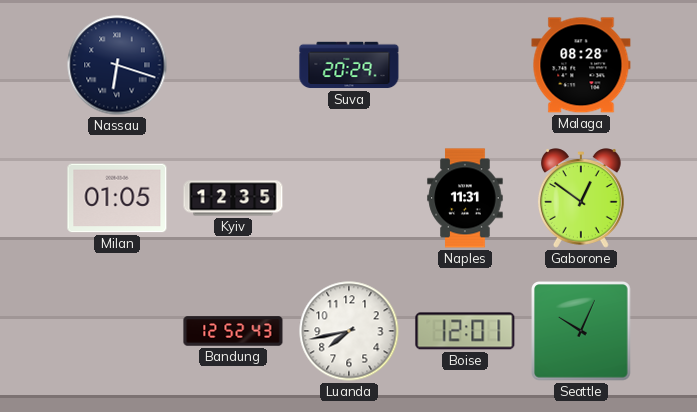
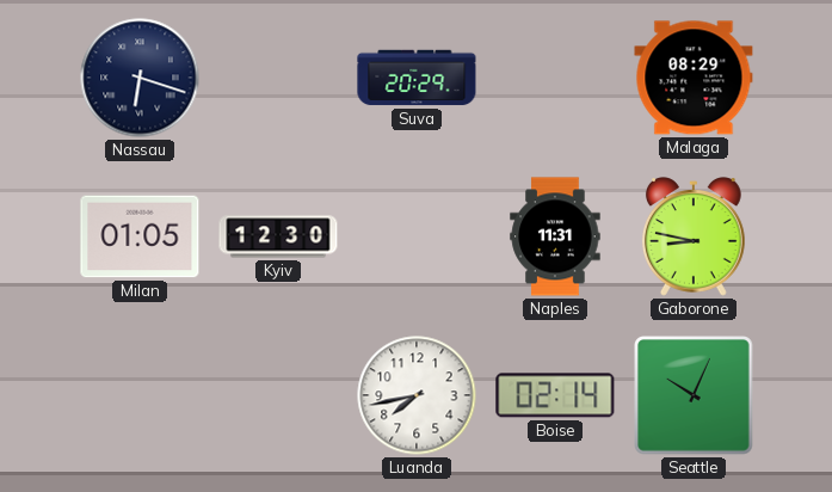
Malaga: 08:28 -> 08:29
Kyiv: 12:35 -> 12:30
Gaborone: 12:51 -> 8:47
Bandung: 12:52 -> none
Boise: 12:01 -> 02:14
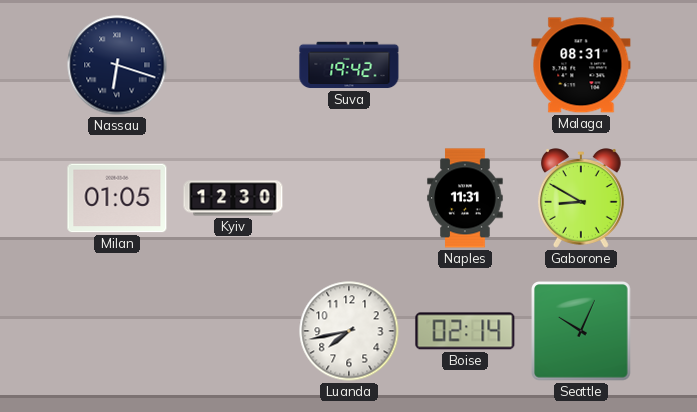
Suva: 20:29 -> 19:42
Malaga: 08:29 -> 08:31
Gaborone: 8:47 -> 8:50
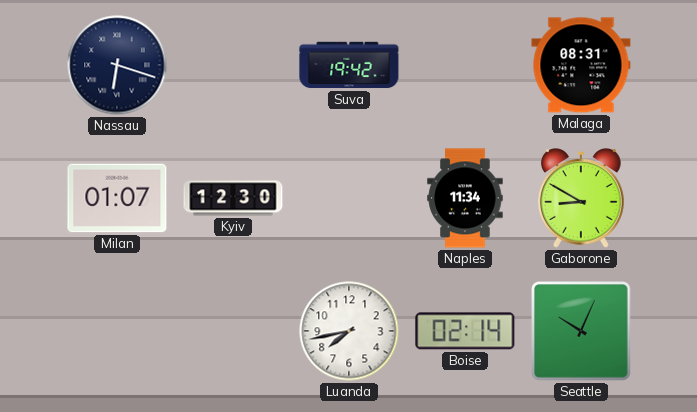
Milan: 01:05 -> 01:07
Naples: 11:31 -> 11:34
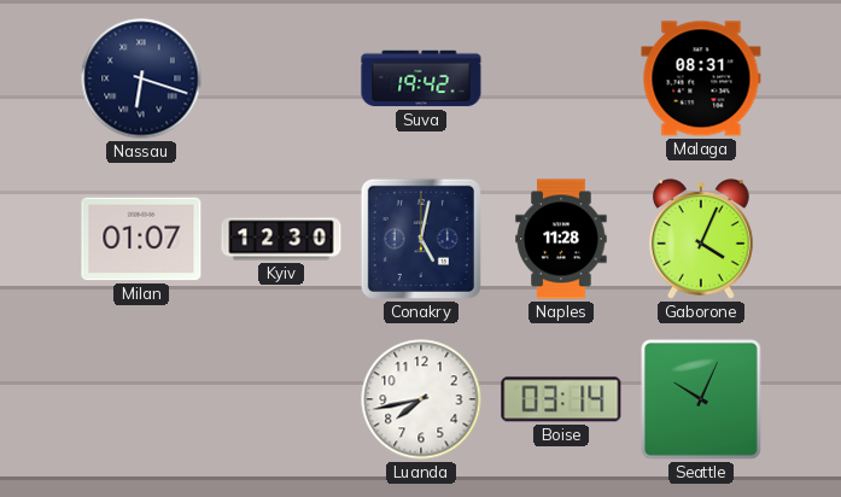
Conakry: none -> 5:02
Naples: 11:34 -> 11:28
Gaborone: 8:50 -> 4:04
Boise: 02:14 -> 03:14
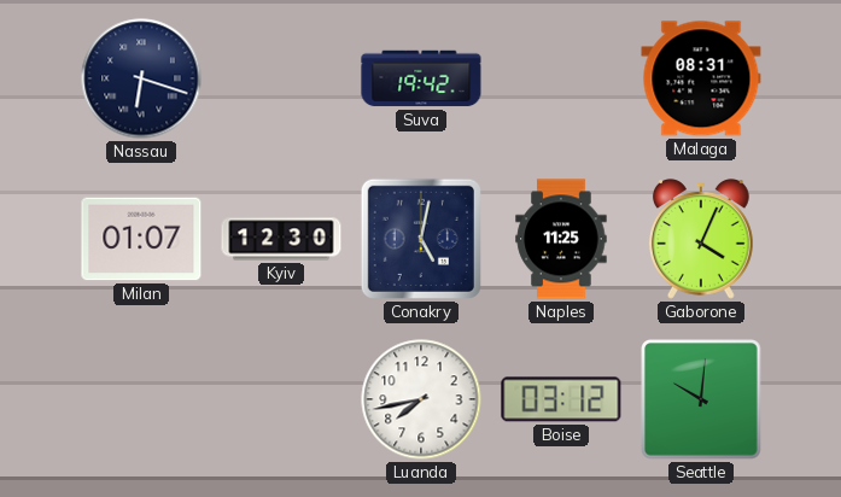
Naples: 11:28 -> 11:25
Boise: 03:14 -> 03:12
Seattle: 10:04 -> 10:01
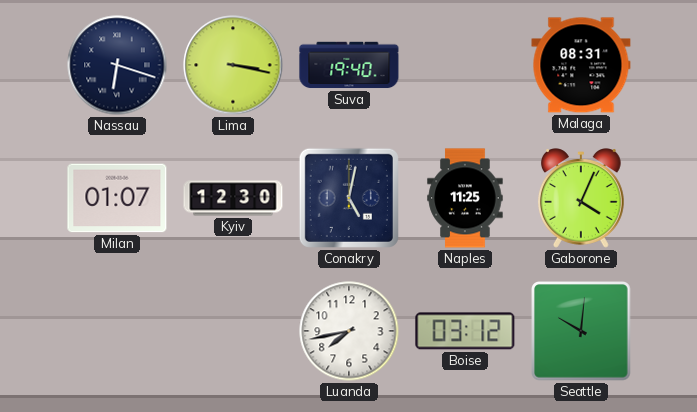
Lima: none -> 3:17
Suva: 19:42 -> 19:40
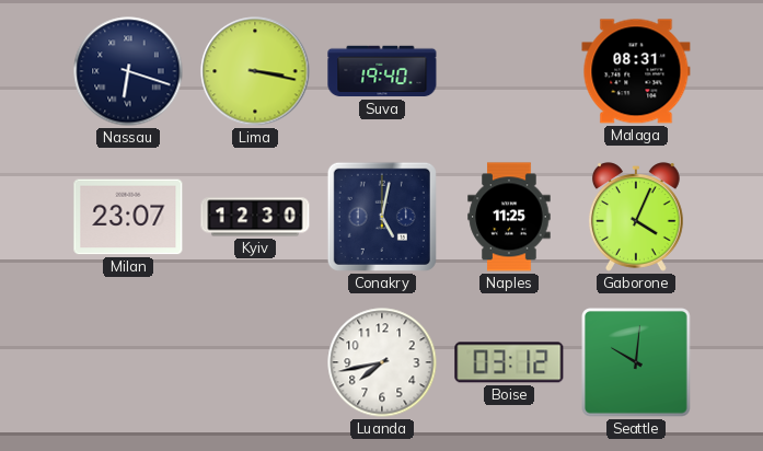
Milan: 01:07 -> 23:07
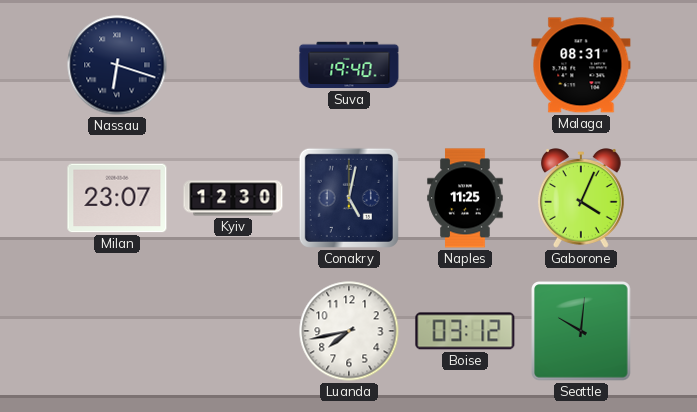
Lima: 3:17 -> none
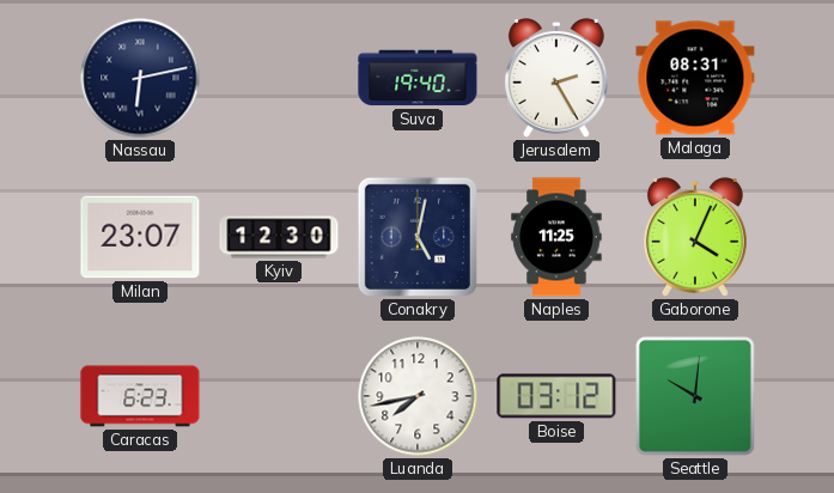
Nassau: 6:18 -> 6:13
Jerusalem: none -> 2:25
Caracas: none -> 6:23
